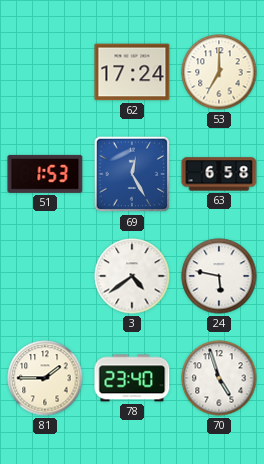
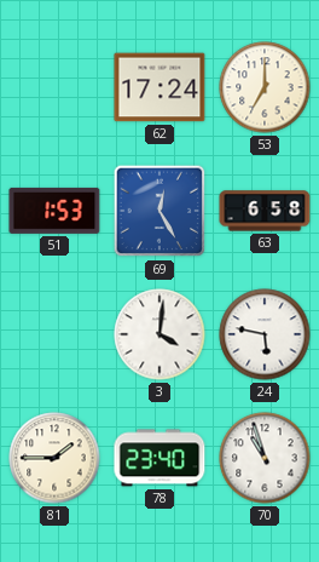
3: 4:39 -> 4:01
70: 4:57 -> 10:57
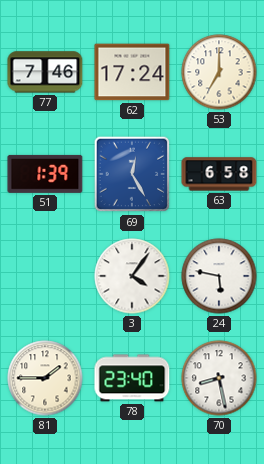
77: none -> 7:46
51: 1:53 -> 1:39
3: 4:01 -> 4:06
70: 10:57 -> 8:28
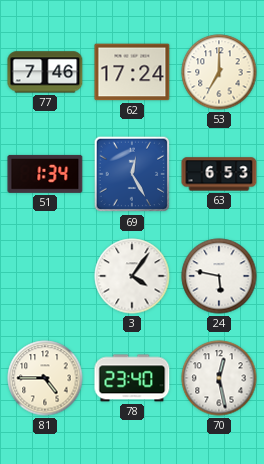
51: 1:39 -> 1:34
63: 6:58 -> 6:53
81: 1:45 -> 4:45
70: 8:28 -> 12:28
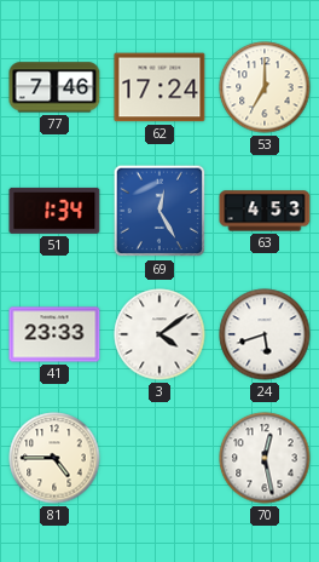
63: 6:53 -> 4:53
41: none -> 23:33
3: 4:06 -> 4:09
24: 5:47 -> 5:42
78: 23:40 -> none
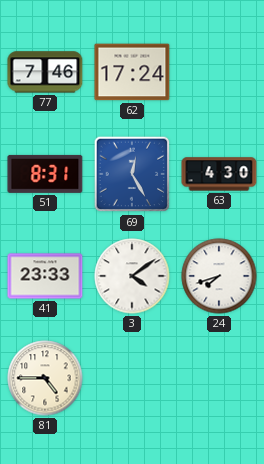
53: 7:00 -> none
51: 1:34 -> 8:31
63: 4:53 -> 4:30
24: 5:42 -> 7:42
70: 12:28 -> none
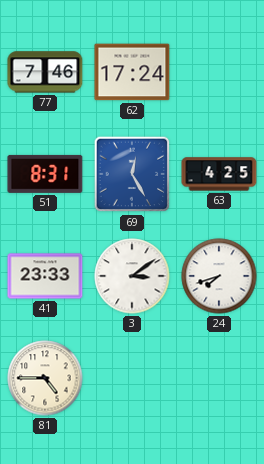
63: 4:30 -> 4:25
3: 4:09 -> 3:09
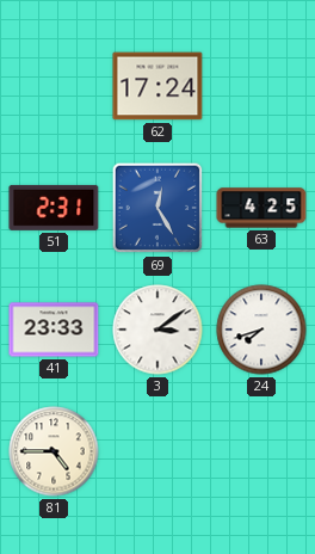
77: 7:46 -> none
51: 8:31 -> 2:31
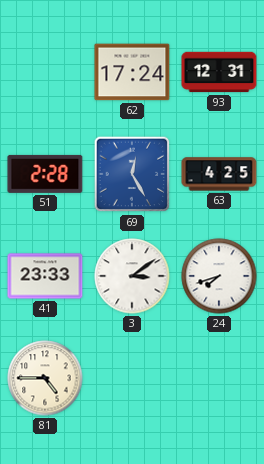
93: none -> 12:31
51: 2:31 -> 2:28
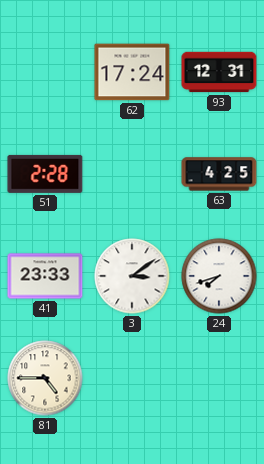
69: 12:25 -> none
